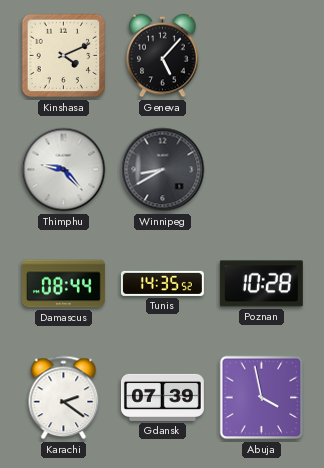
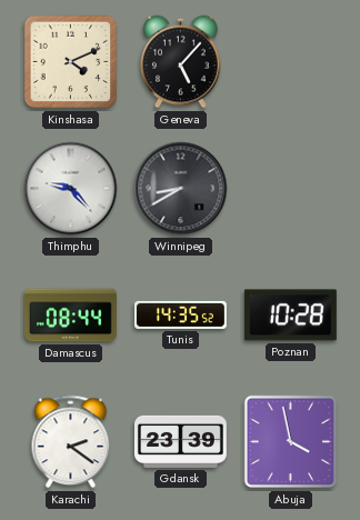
Gdansk: 07:39 -> 23:39
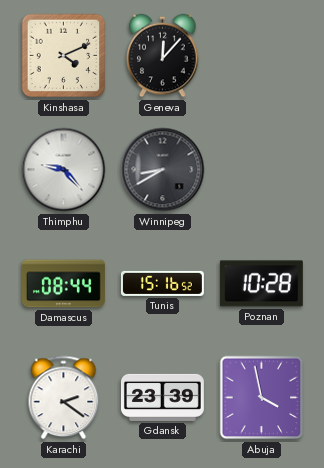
Geneva: 5:07 -> 12:07
Tunis: 14:35 -> 15:16
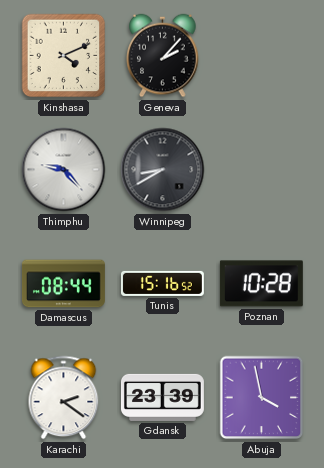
Geneva: 12:07 -> 2:07
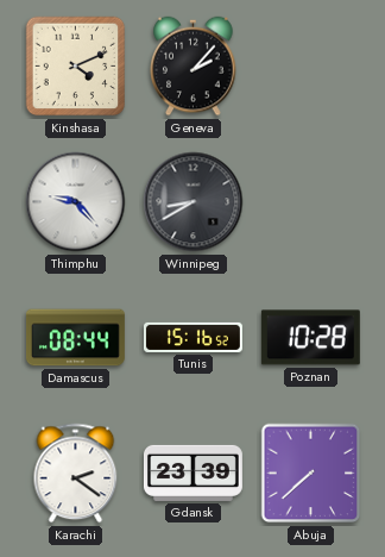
Abuja: 3:58 -> 7:38
